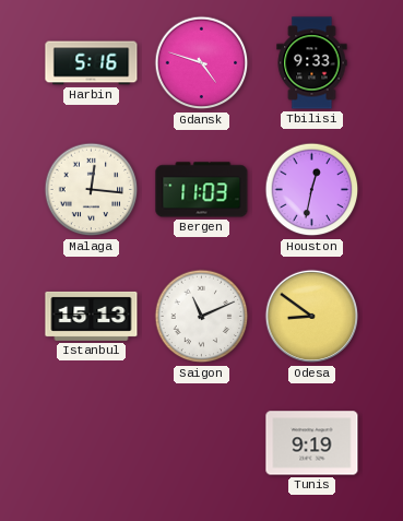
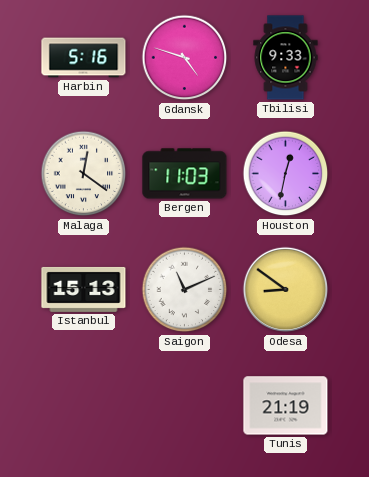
Malaga: 12:16 -> 12:21
Tunis: 9:19 -> 21:19
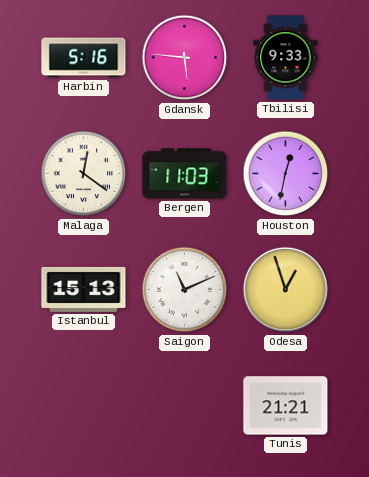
Gdansk: 4:48 -> 5:46
Odesa: 8:51 -> 12:57
Tunis: 21:19 -> 21:21
